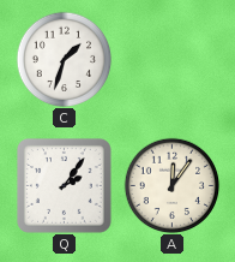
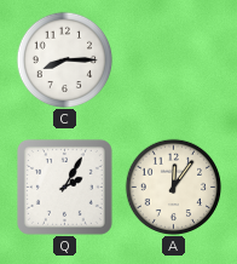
C: 1:33 -> 8:15
Q: 2:06 -> 2:05
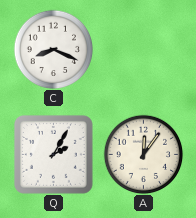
C: 8:15 -> 8:19
